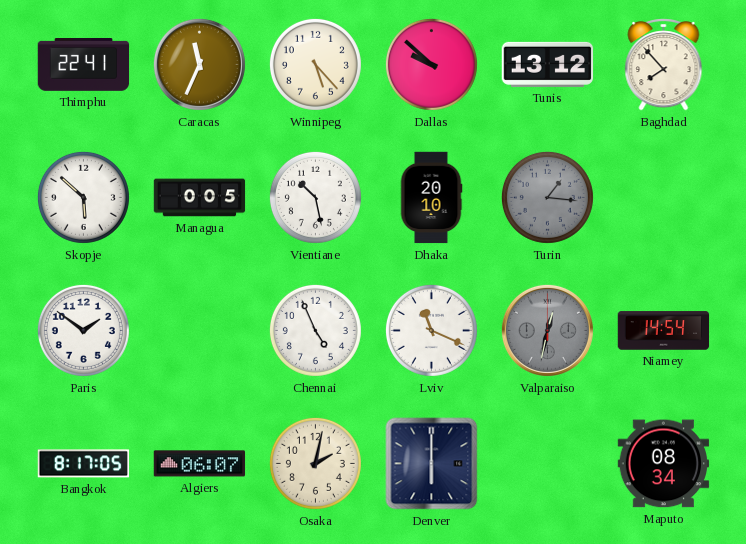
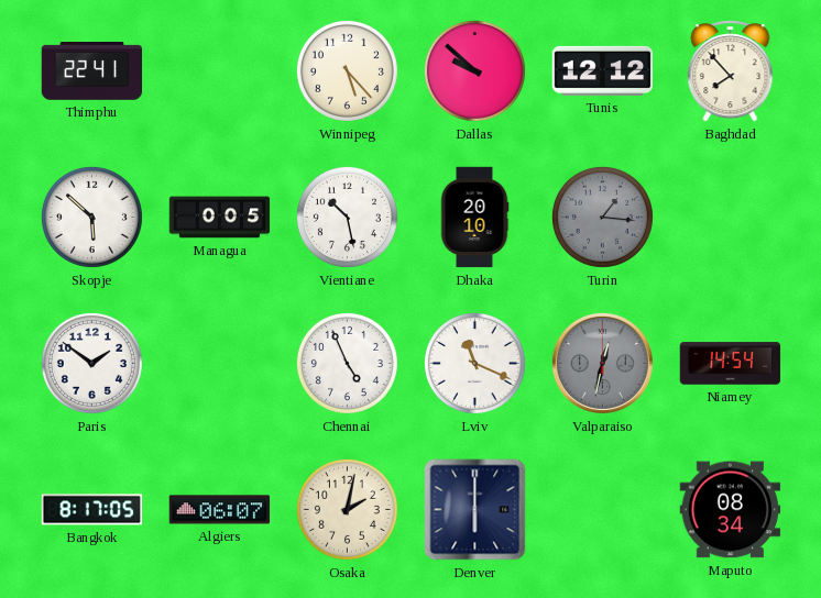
Caracas: 11:34 -> none
Tunis: 13:12 -> 12:12
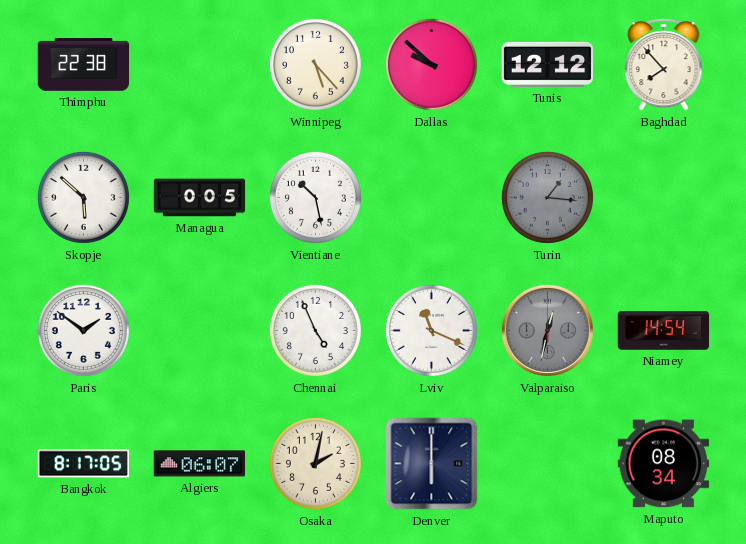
Thimphu: 22:41 -> 22:38
Dhaka: 20:10 -> none
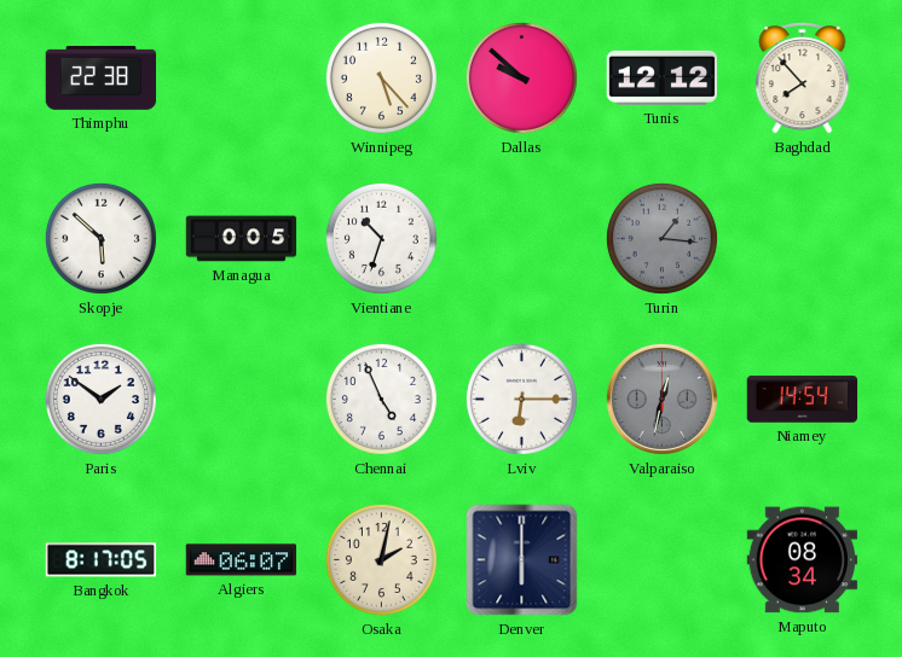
Vientiane: 10:28 -> 10:33
Lviv: 11:19 -> 6:15
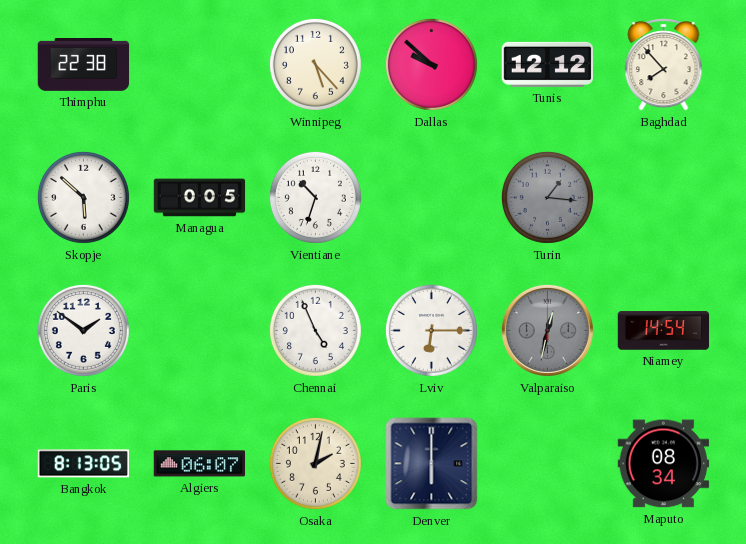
Bangkok: 8:17 -> 8:13
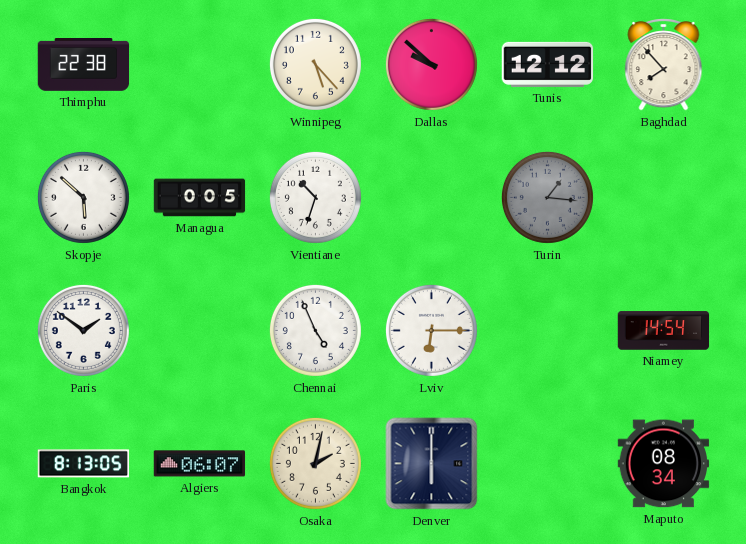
Valparaiso: 12:32 -> none
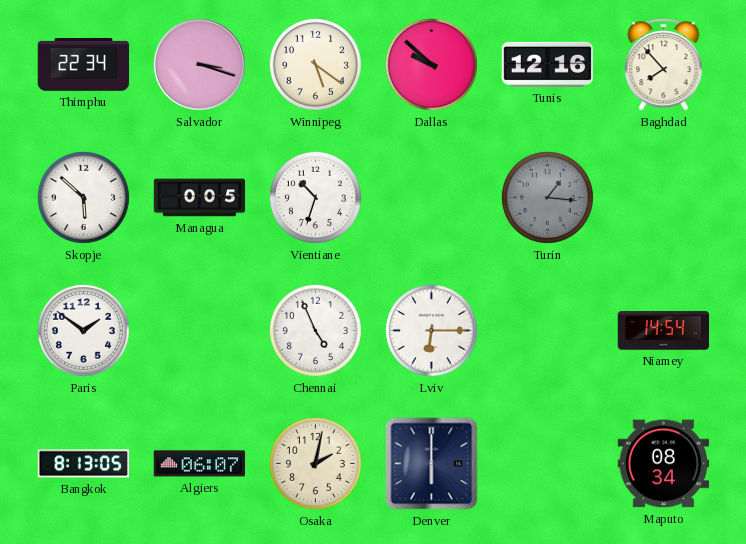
Thimphu: 22:38 -> 22:34
Salvador: none -> 3:18
Winnipeg: 5:23 -> 5:21
Tunis: 12:12 -> 12:16
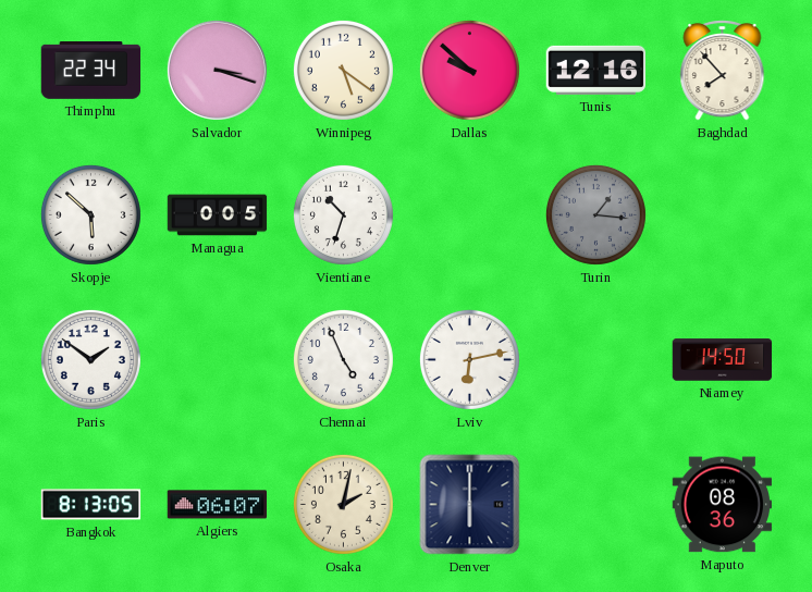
Lviv: 6:15 -> 6:13
Niamey: 14:54 -> 14:50
Maputo: 08:34 -> 08:36
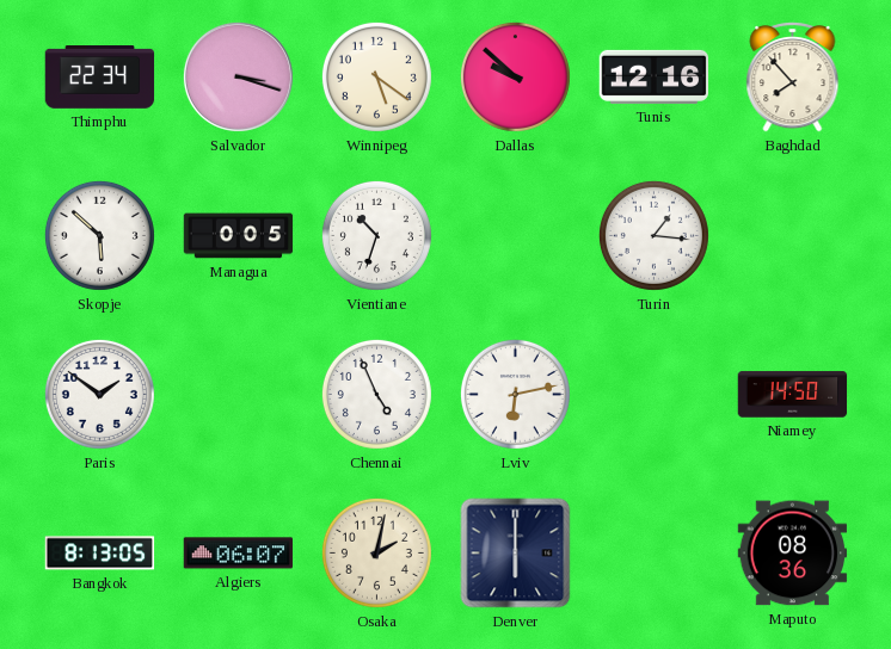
Turin dial: grey -> white
